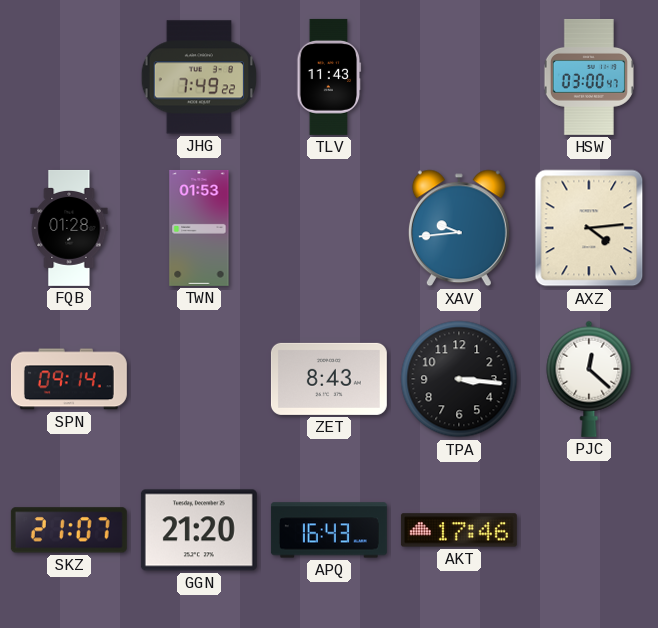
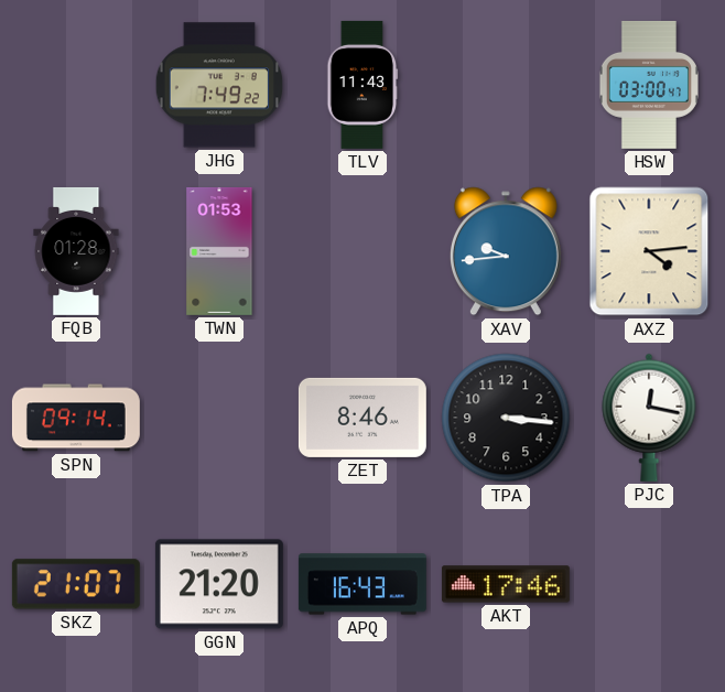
ZET: 8:43 -> 8:46
PJC: 12:22 -> 12:17
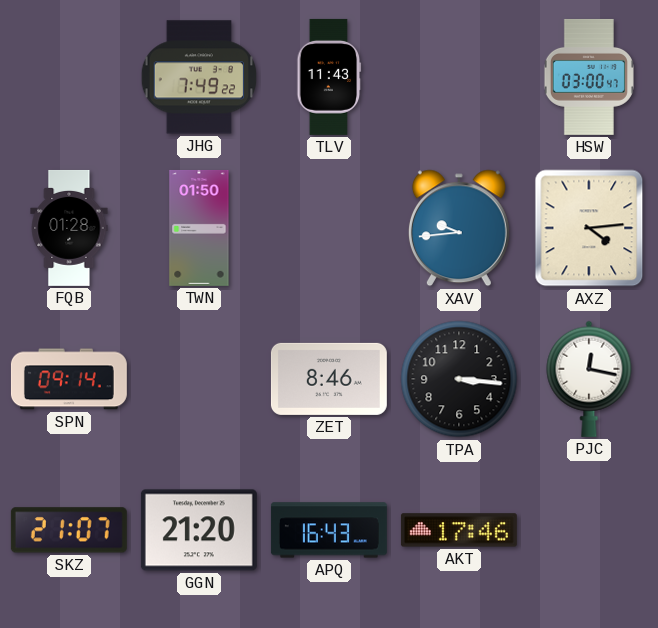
TWN: 01:53 -> 01:50
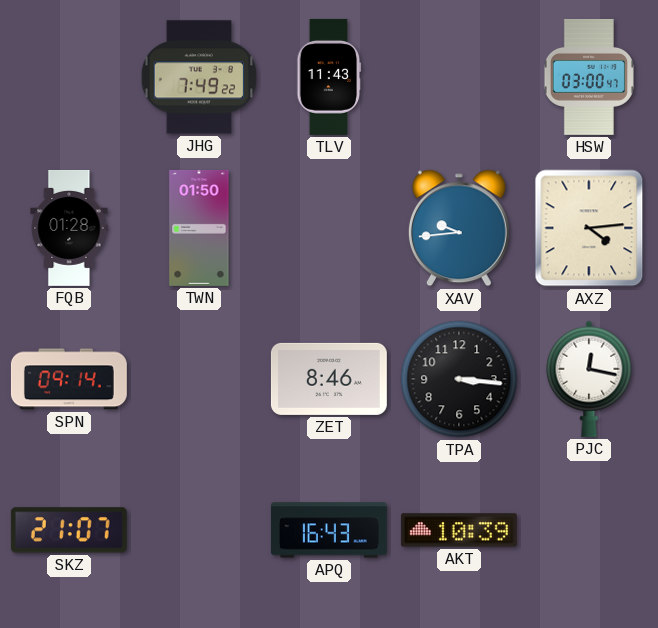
GGN: 21:20 -> none
AKT: 17:46 -> 10:39
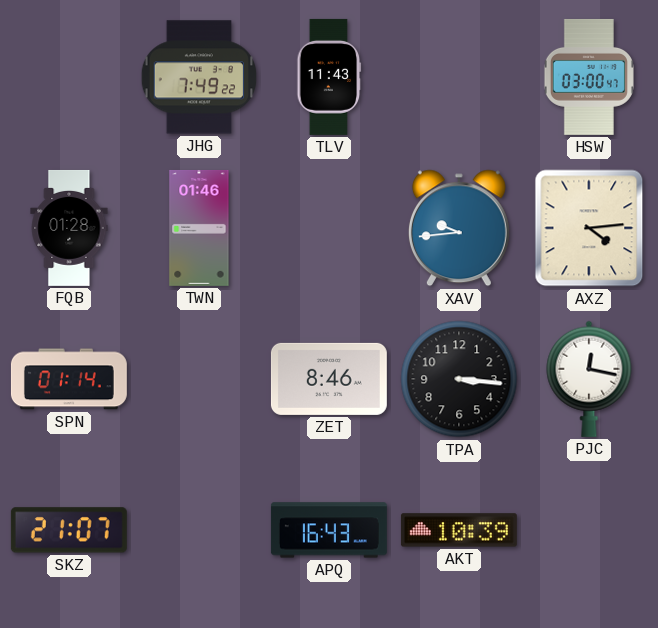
TWN: 01:50 -> 01:46
SPN: 09:14 -> 01:14
